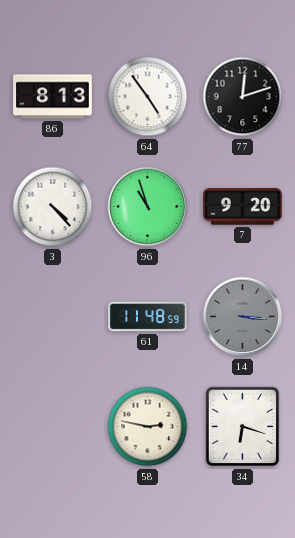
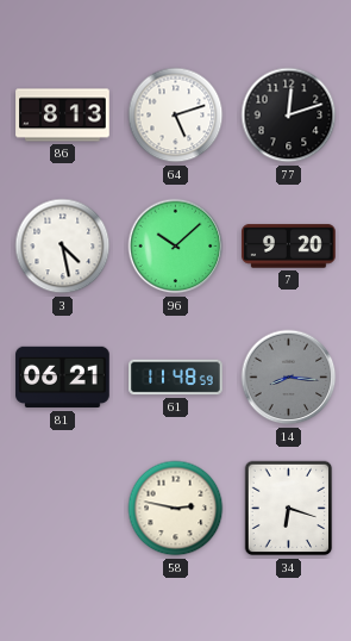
64: 4:54 -> 5:12
3: 4:23 -> 4:28
96: 10:57 -> 10:08
81: none -> 06:21
14: 3:16 -> 8:16
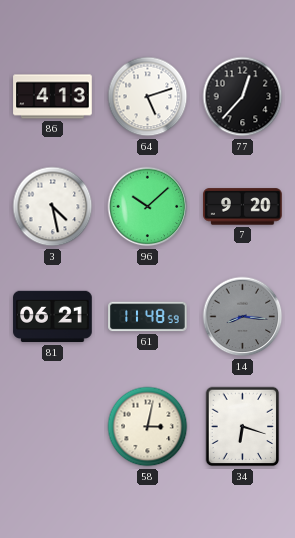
86: 8:13 -> 4:13
77: 12:12 -> 12:37
58: 2:47 -> 3:02
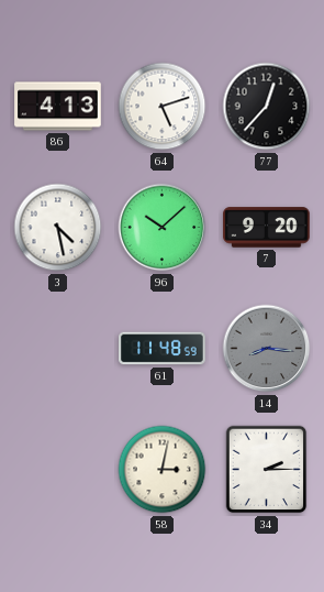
81: 06:21 -> none
34: 6:18 -> 2:15
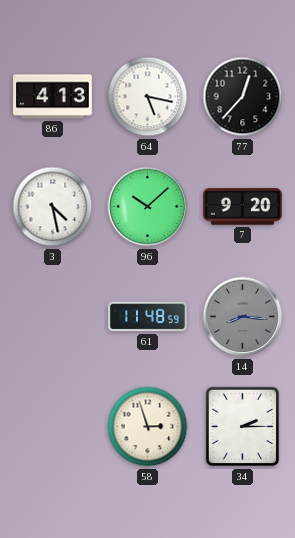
64: 5:12 -> 5:17
58: 3:02 -> 2:57
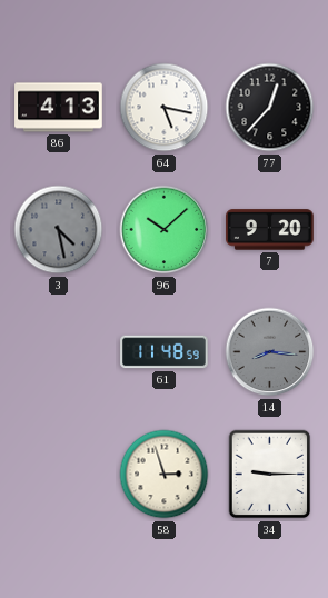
3 dial: white -> grey
34: 2:15 -> 9:15
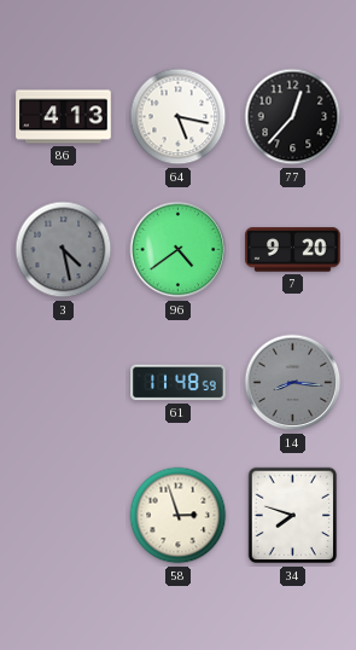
96: 10:08 -> 4:39
34: 9:15 -> 7:48
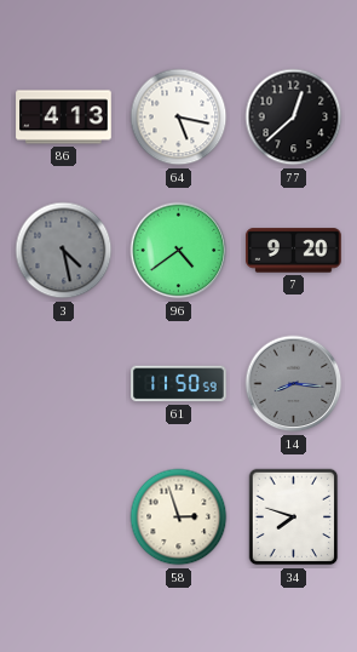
77: 12:37 -> 12:38
61: 11:48 -> 11:50
